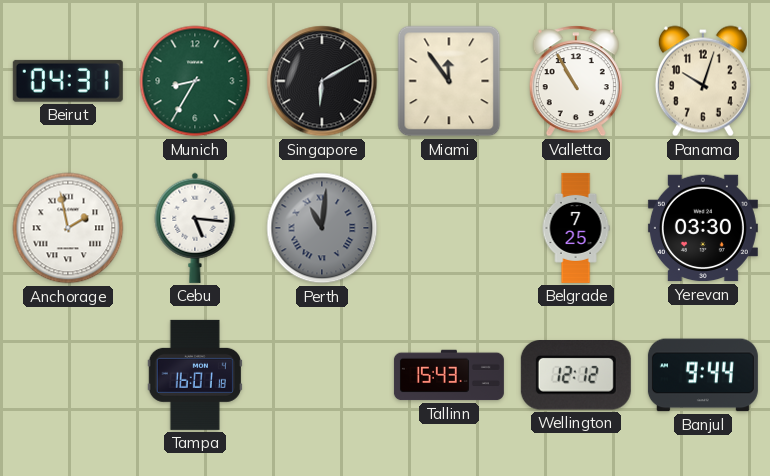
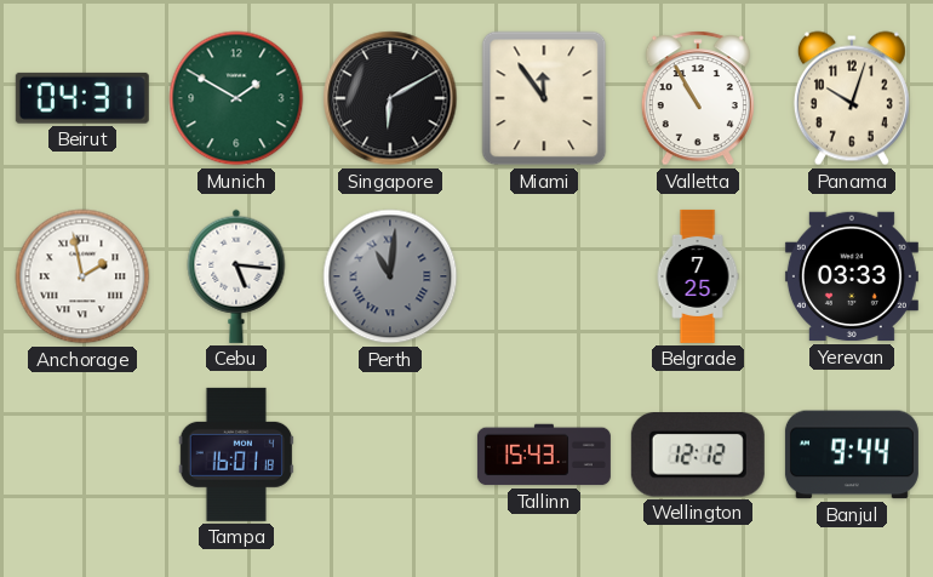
Munich: 8:35 -> 1:50
Yerevan: 03:30 -> 03:33
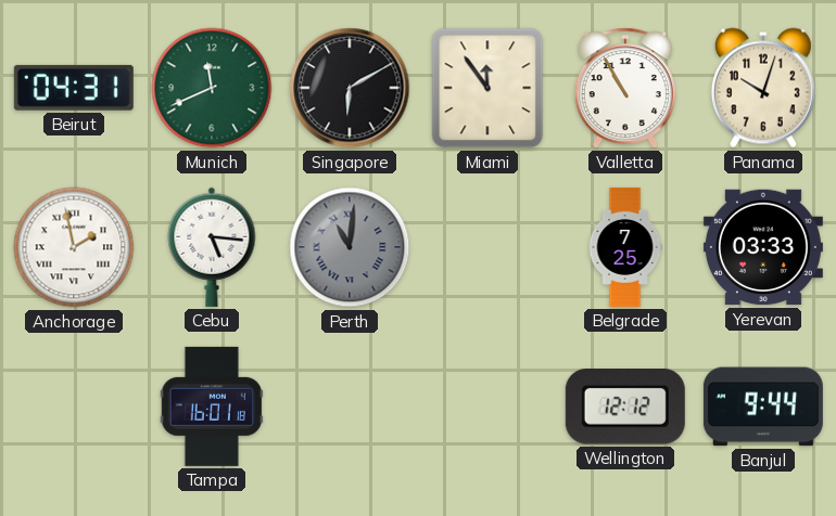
Munich: 1:50 -> 11:41
Tallinn: 15:43 -> none
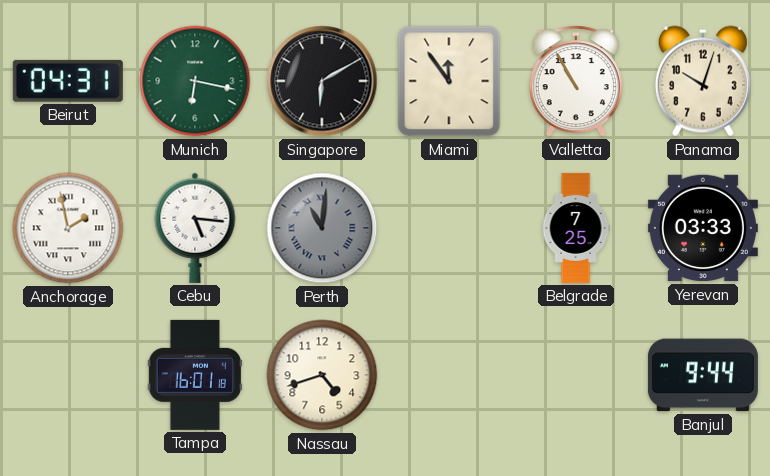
Munich: 11:41 -> 6:17
Nassau: none -> 4:42
Wellington: 12:12 -> none
